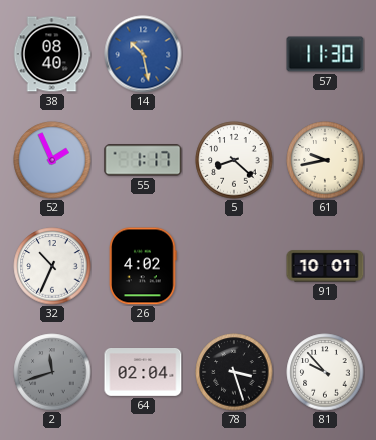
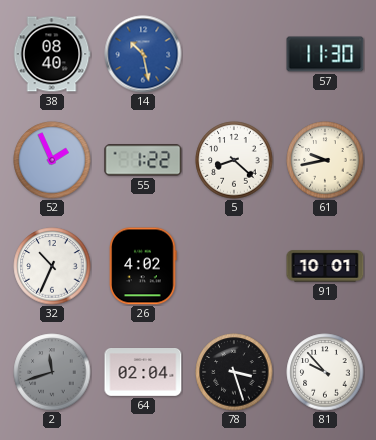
55: 1:17 -> 1:22
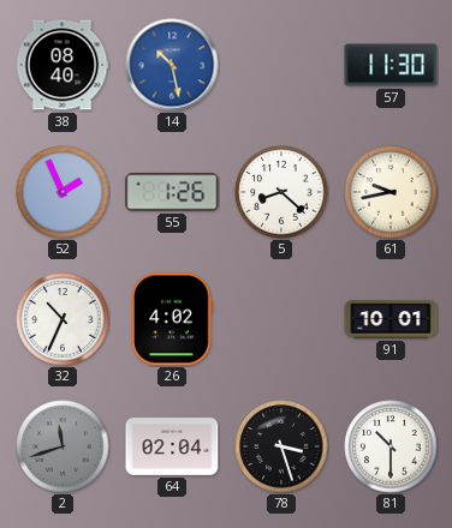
55: 1:22 -> 1:26
81: 9:53 -> 10:30
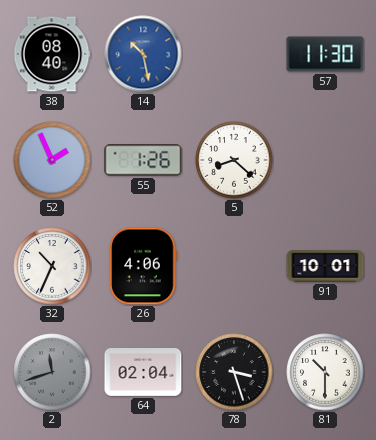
61: 9:43 -> none
26: 4:02 -> 4:06
